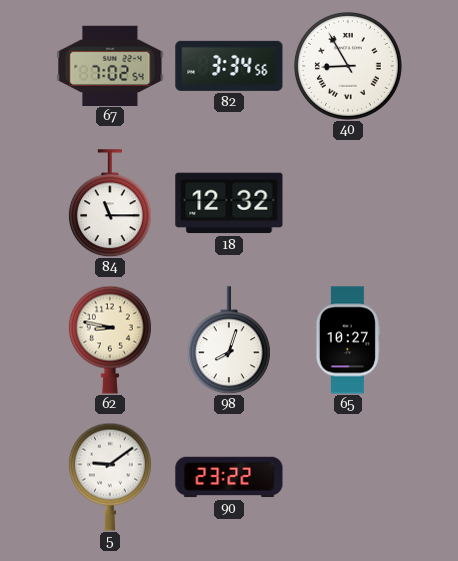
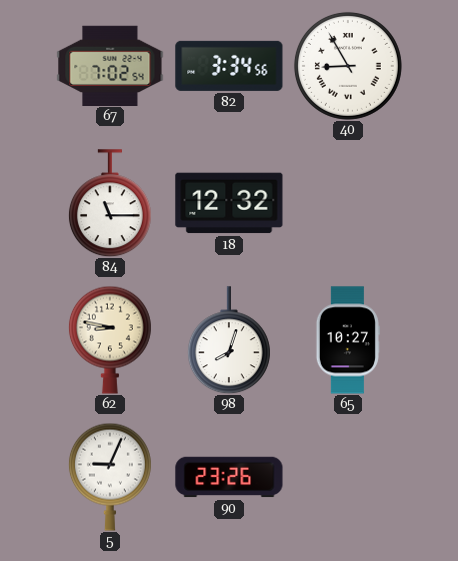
5: 9:09 -> 9:04
90: 23:22 -> 23:26
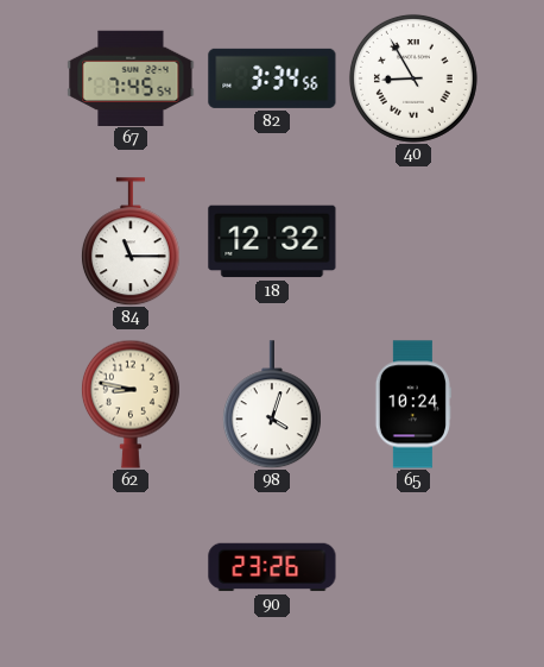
67: 7:02 -> 7:45
98: 8:03 -> 4:03
65: 10:27 -> 10:24
5: 9:04 -> none
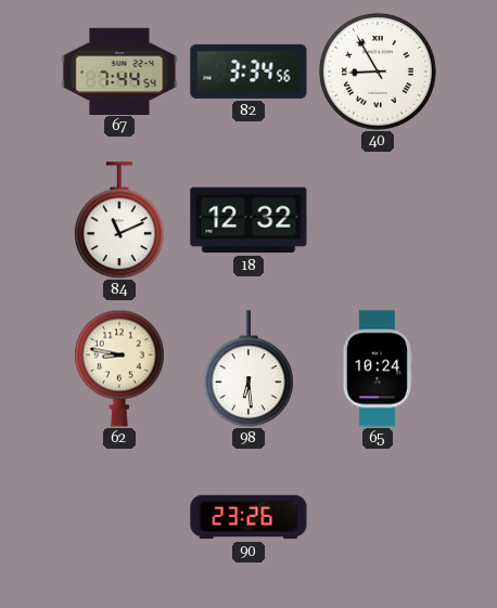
67: 7:45 -> 7:44
84: 11:15 -> 11:11
98: 4:03 -> 6:29
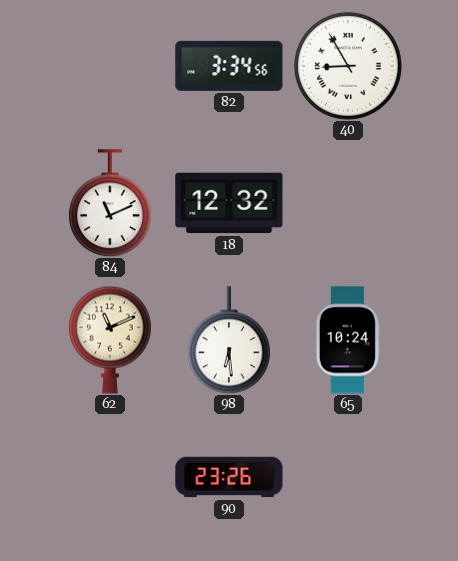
67: 7:44 -> none
62: 8:47 -> 11:11
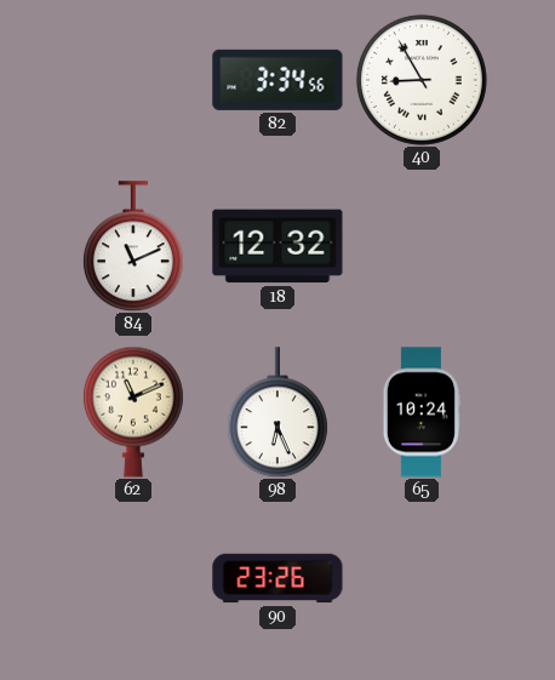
98: 6:29 -> 6:26
